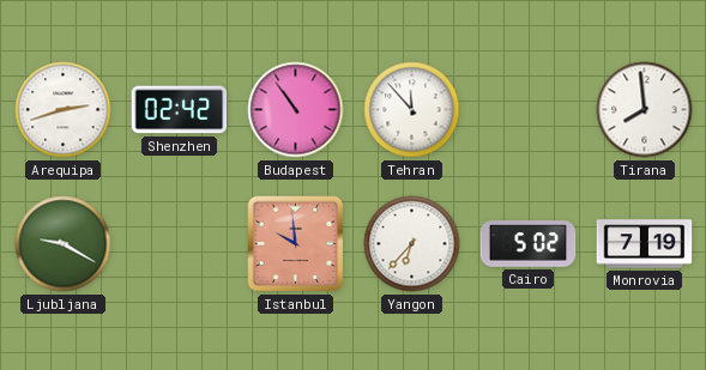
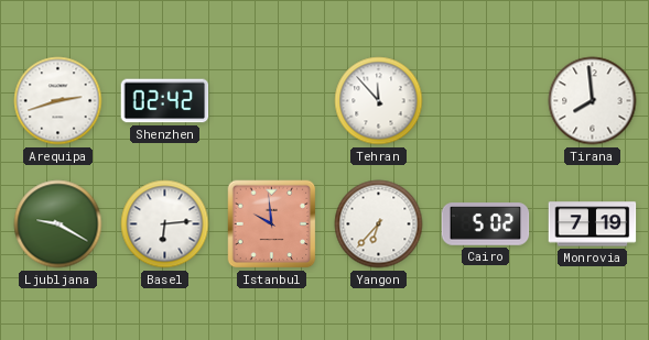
Budapest: 10:54 -> none
Basel: none -> 6:14
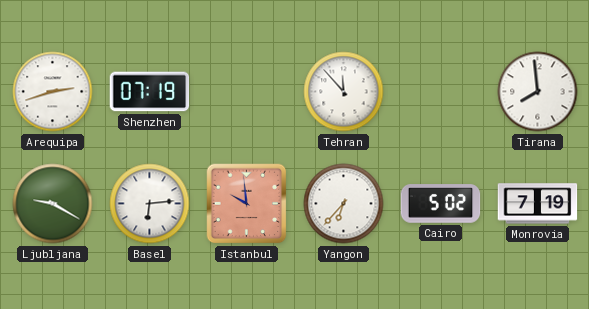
Shenzhen: 02:42 -> 07:19
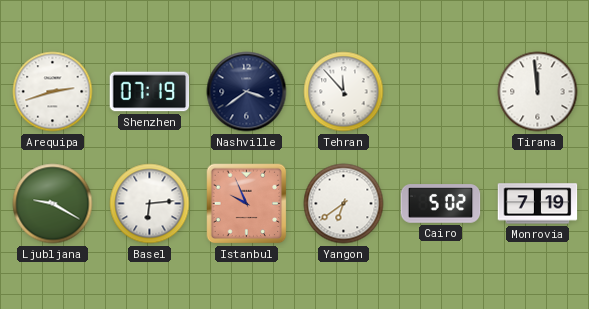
Nashville: none -> 3:39
Tirana: 7:59 -> 11:59
Istanbul: 9:59 -> 9:56
Yangon: 6:37 -> 6:39
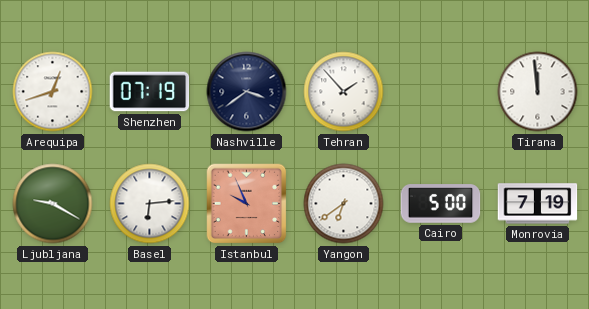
Arequipa: 2:42 -> 12:42
Tehran: 11:53 -> 1:53
Cairo: 5:02 -> 5:00
